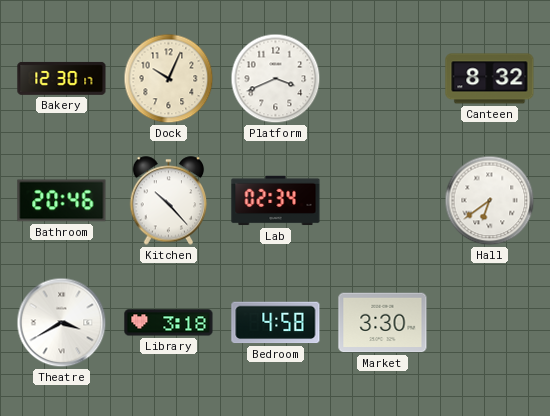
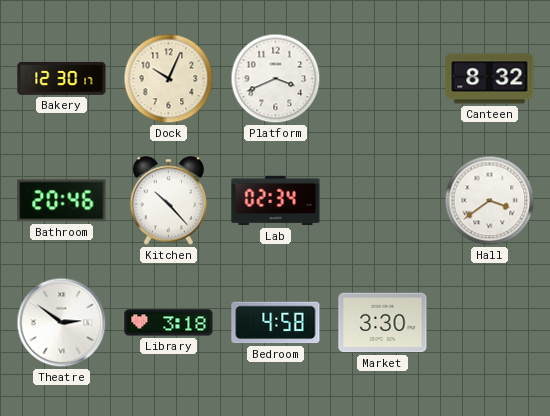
Hall: 6:39 -> 3:39
Theatre: 3:40 -> 2:51
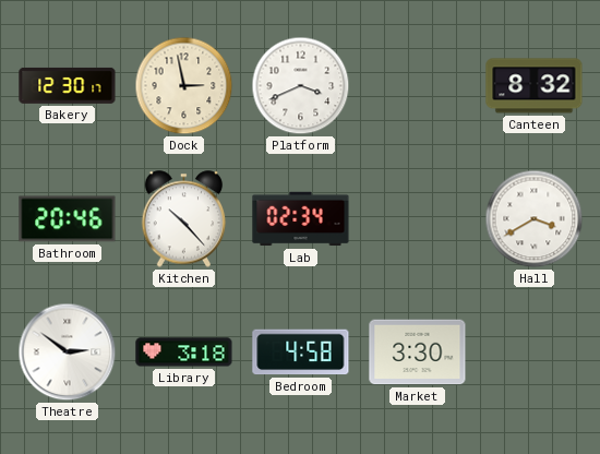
Dock: 10:04 -> 2:58
Hall: 3:39 -> 3:40
